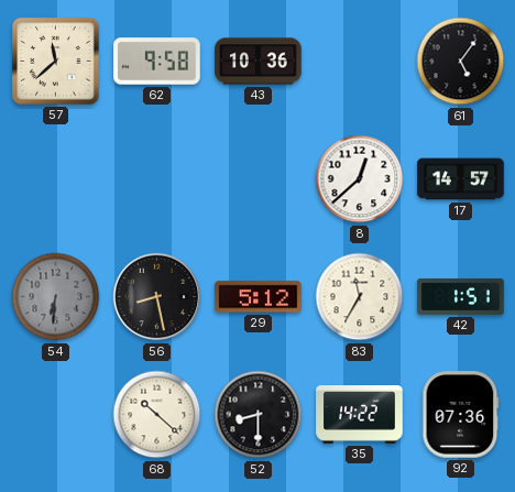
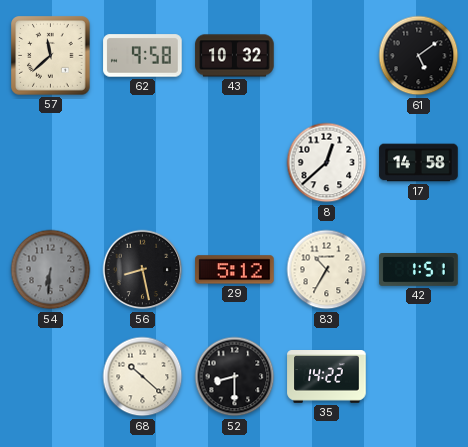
43: 10:36 -> 10:32
61: 5:06 -> 5:09
17: 14:57 -> 14:58
83: 11:35 -> 10:35
92: 07:36 -> none
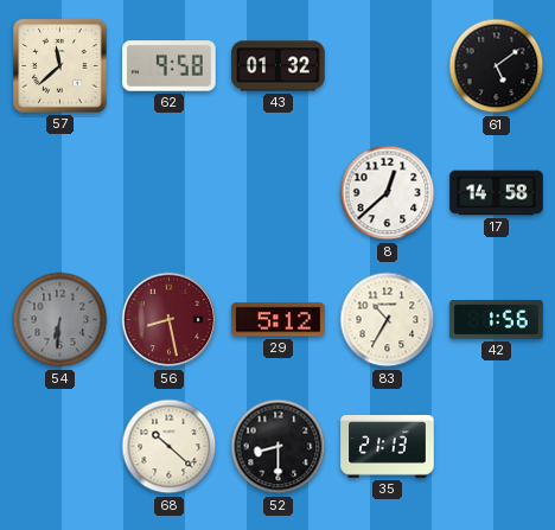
43: 10:32 -> 01:32
56 dial: black -> burgundy
42: 1:51 -> 1:56
35: 14:22 -> 21:13
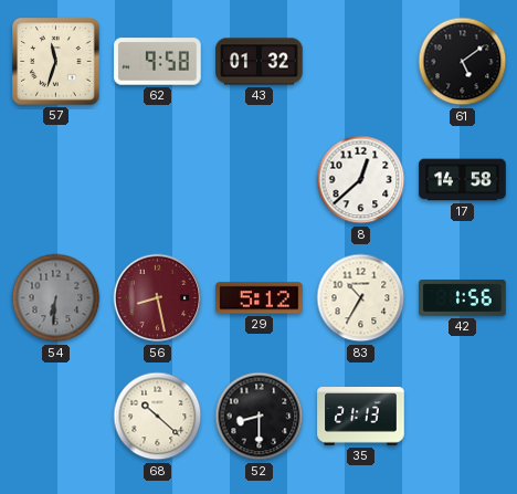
57: 11:38 -> 11:33
